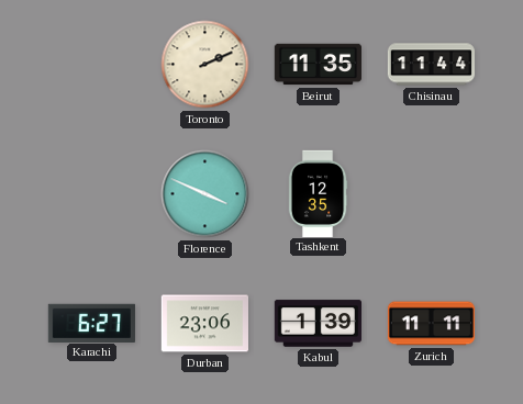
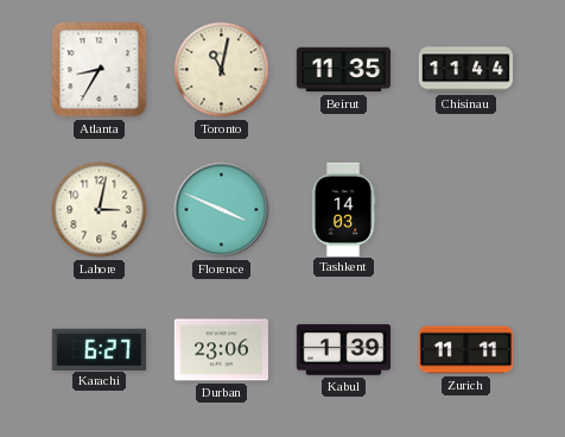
Atlanta: none -> 8:35
Toronto: 2:11 -> 11:02
Lahore: none -> 3:02
Tashkent: 12:35 -> 14:03
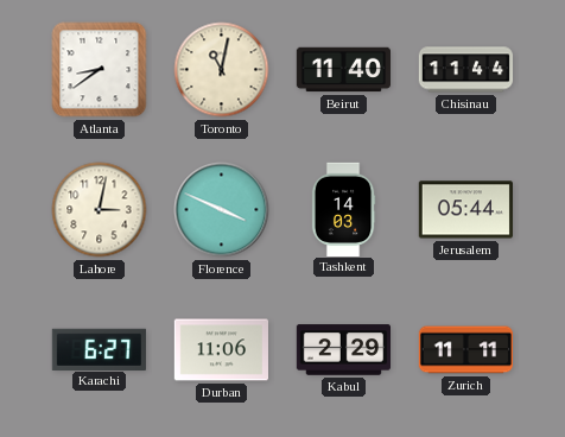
Atlanta: 8:35 -> 8:39
Beirut: 11:35 -> 11:40
Jerusalem: none -> 05:44
Durban: 23:06 -> 11:06
Kabul: 1:39 -> 2:29
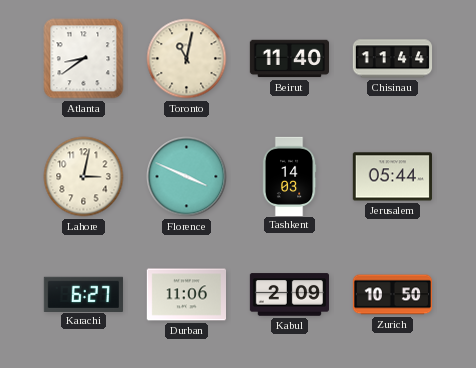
Kabul: 2:29 -> 2:09
Zurich: 11:11 -> 10:50
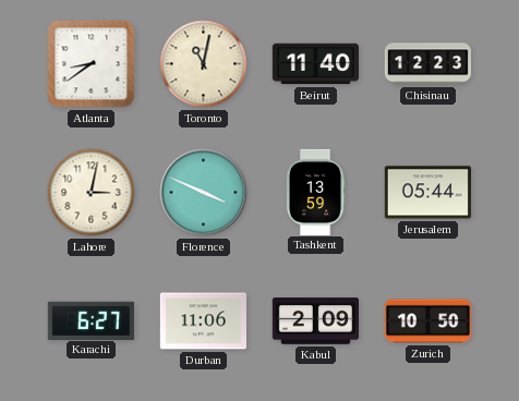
Chisinau: 11:44 -> 12:23
Tashkent: 14:03 -> 13:59
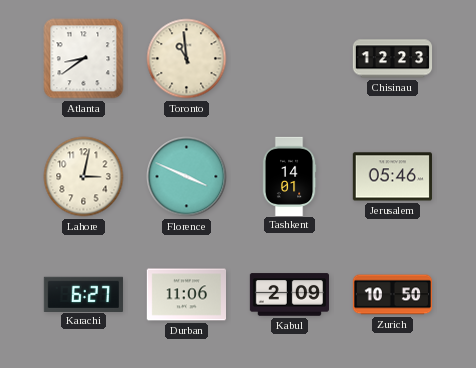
Toronto: 11:02 -> 10:59
Beirut: 11:40 -> none
Tashkent: 13:59 -> 14:01
Jerusalem: 05:44 -> 05:46
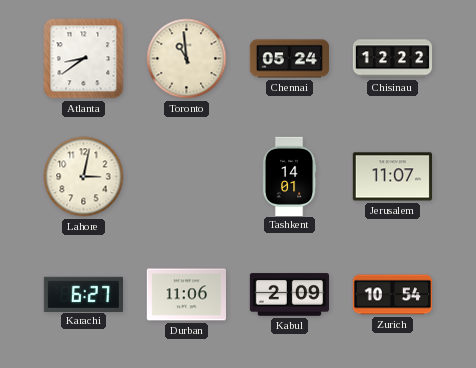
Chennai: none -> 05:24
Chisinau: 12:23 -> 12:22
Florence: 3:49 -> none
Jerusalem: 05:46 -> 11:07
Zurich: 10:50 -> 10:54
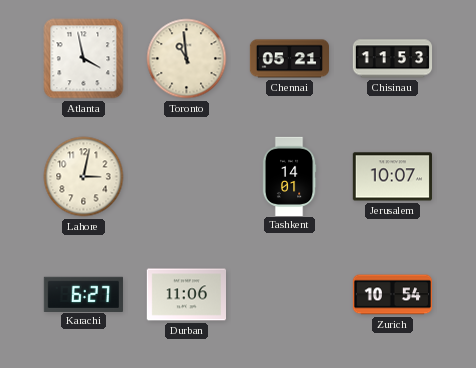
Atlanta: 8:39 -> 3:58
Chennai: 05:24 -> 05:21
Chisinau: 12:22 -> 11:53
Jerusalem: 11:07 -> 10:07
Kabul: 2:09 -> none
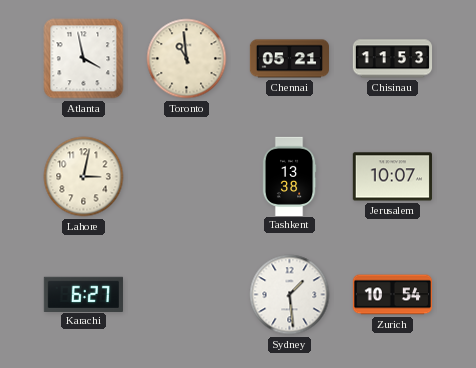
Tashkent: 14:01 -> 13:38
Durban: 11:06 -> none
Sydney: none -> 1:29
